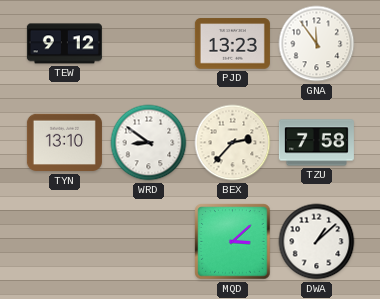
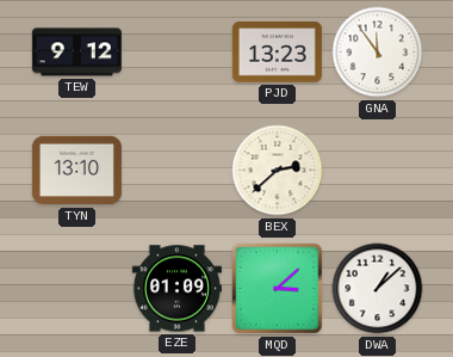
WRD: 8:51 -> none
BEX: 2:37 -> 2:38
TZU: 7:58 -> none
EZE: none -> 01:09
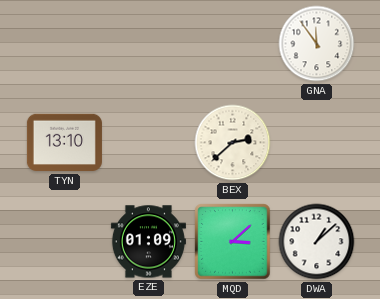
TEW: 9:12 -> none
PJD: 13:23 -> none
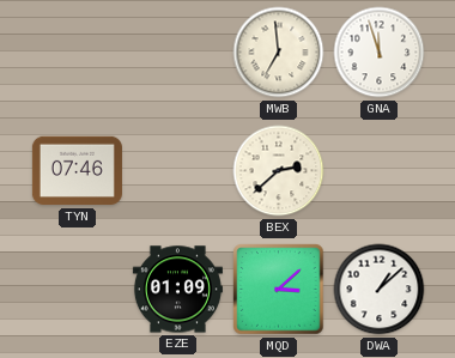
MWB: none -> 6:59
GNA: 11:54 -> 11:57
TYN: 13:10 -> 07:46
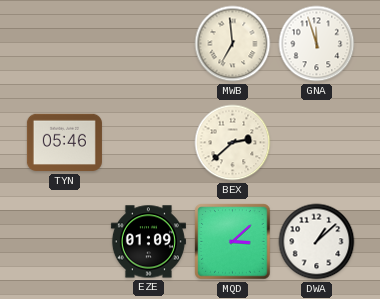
TYN: 07:46 -> 05:46
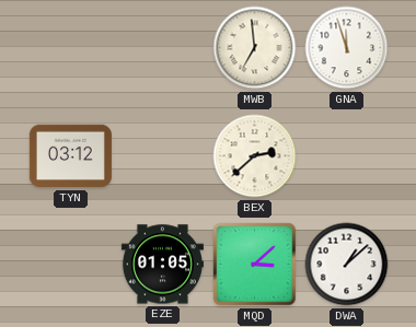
TYN: 05:46 -> 03:12
EZE: 01:09 -> 01:05
